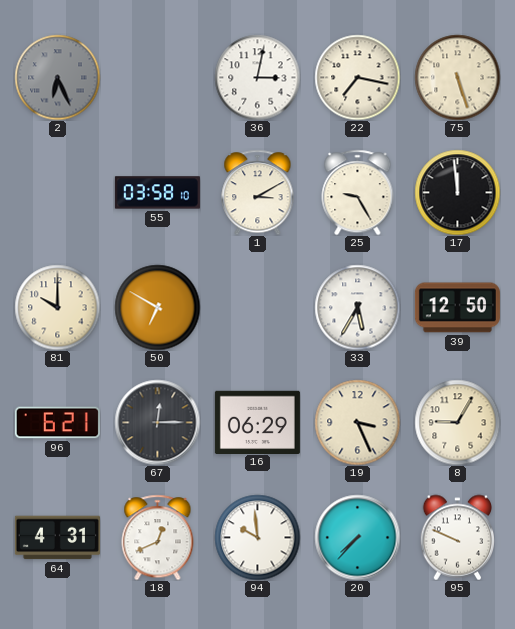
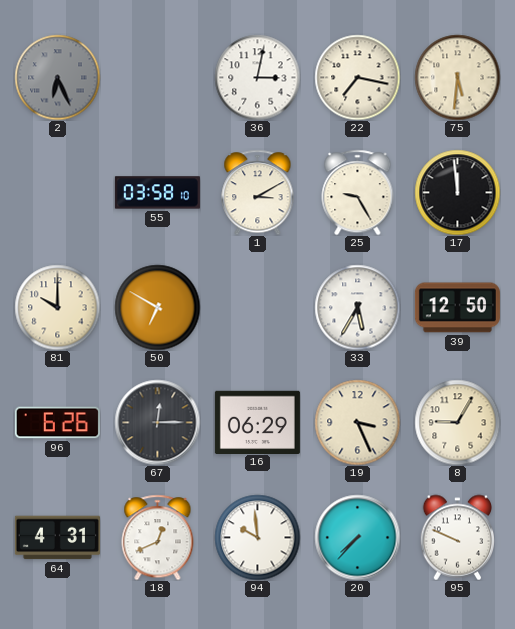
75: 5:27 -> 5:31
96: 6:21 -> 6:26
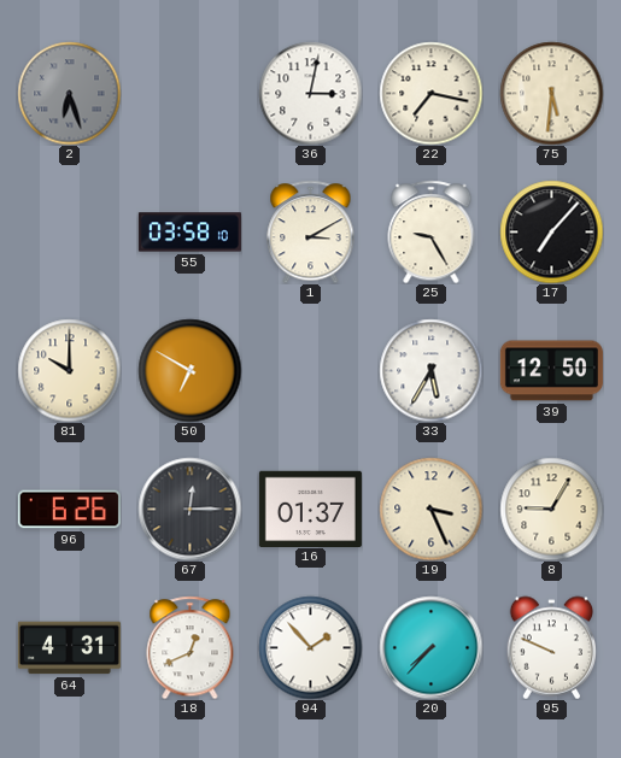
2: 6:26 -> 6:27
17: 11:59 -> 7:07
16: 06:29 -> 01:37
94: 9:59 -> 1:53
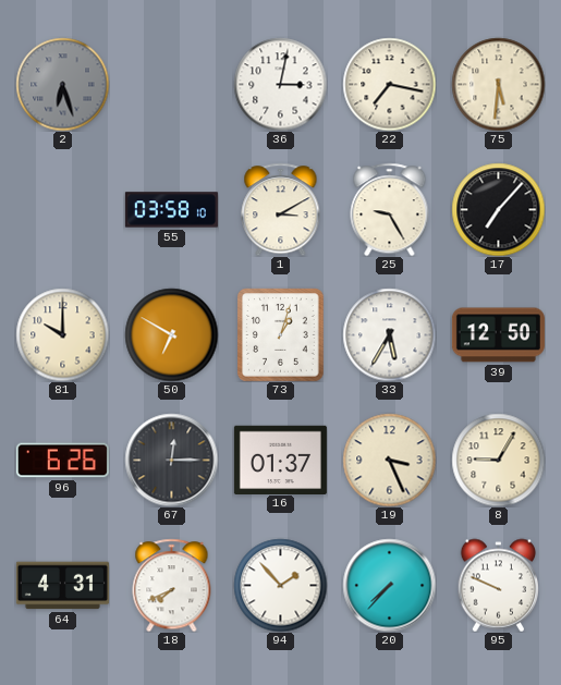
73: none -> 1:03
18: 12:41 -> 7:41
